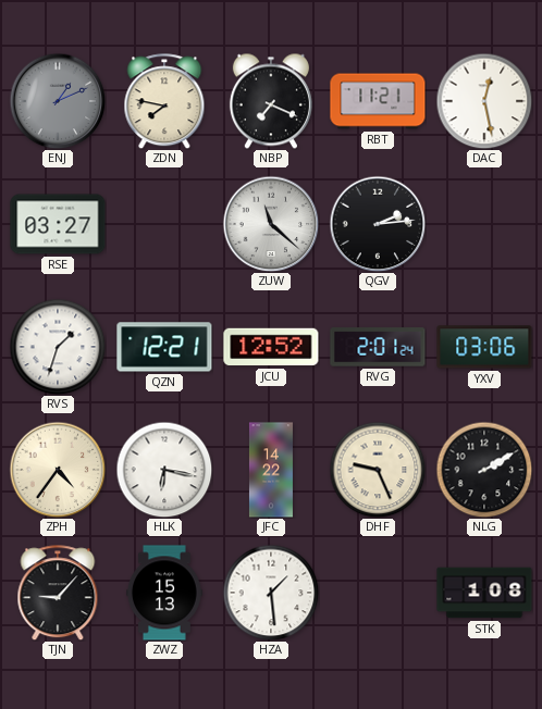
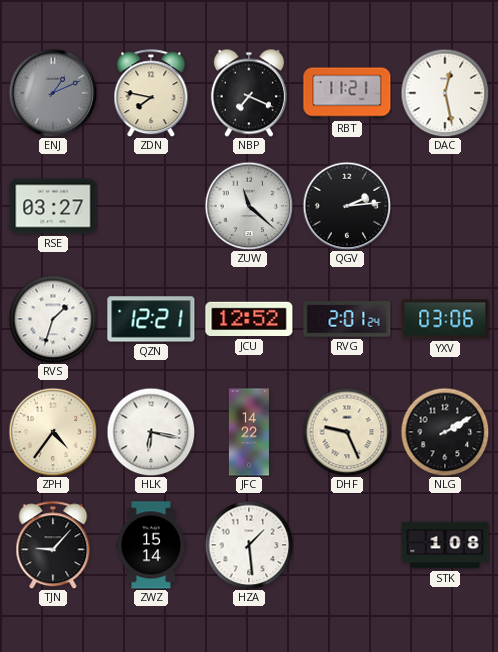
ZWZ: 15:13 -> 15:14
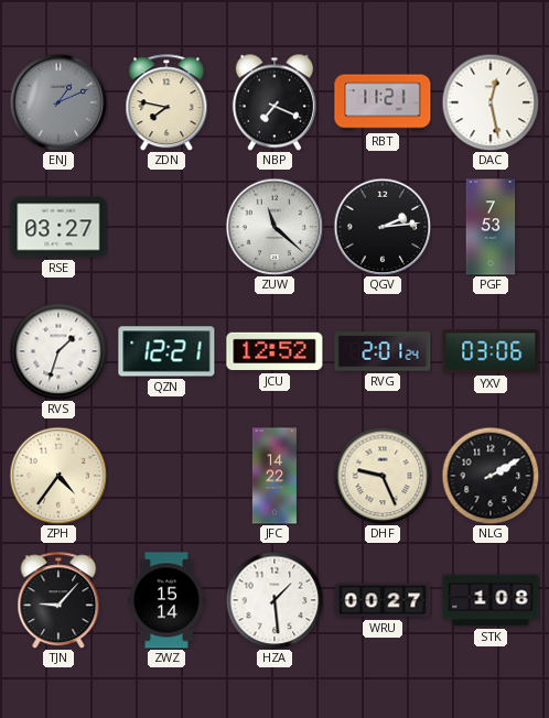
PGF: none -> 7:53
HLK: 6:17 -> none
WRU: none -> 00:27
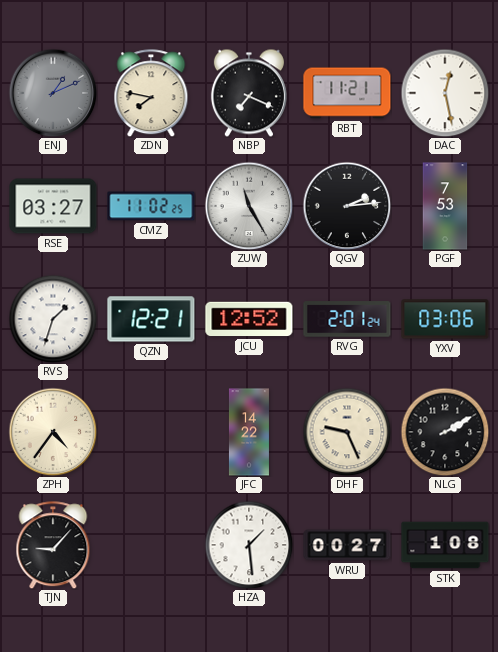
CMZ: none -> 11:02
ZUW: 11:22 -> 11:25
ZWZ: 15:14 -> none
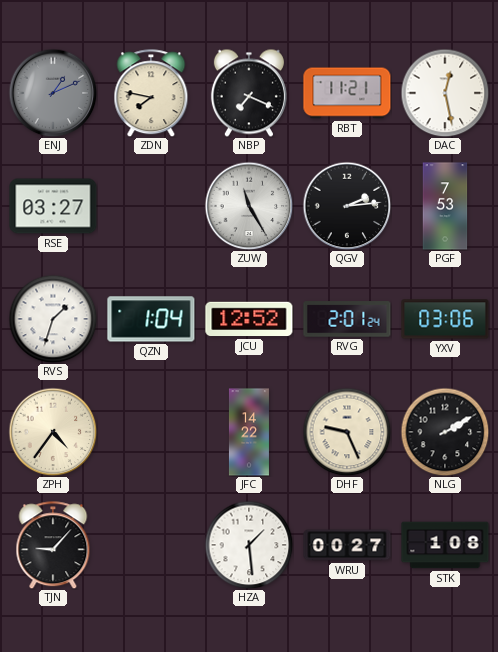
CMZ: 11:02 -> none
QZN: 12:21 -> 1:04
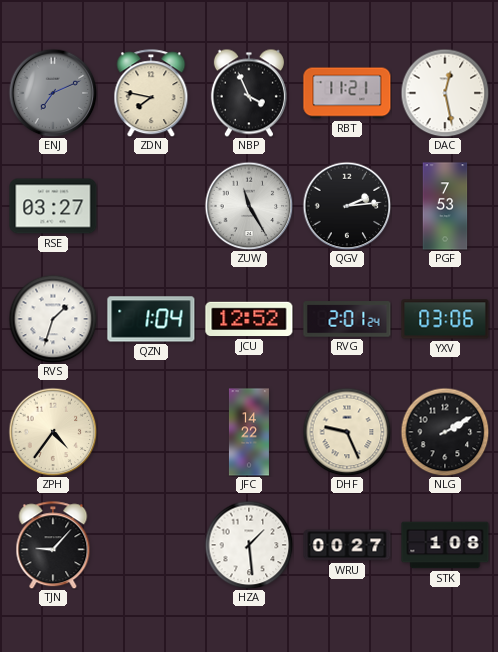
ENJ: 1:11 -> 7:11
NBP: 7:19 -> 3:56
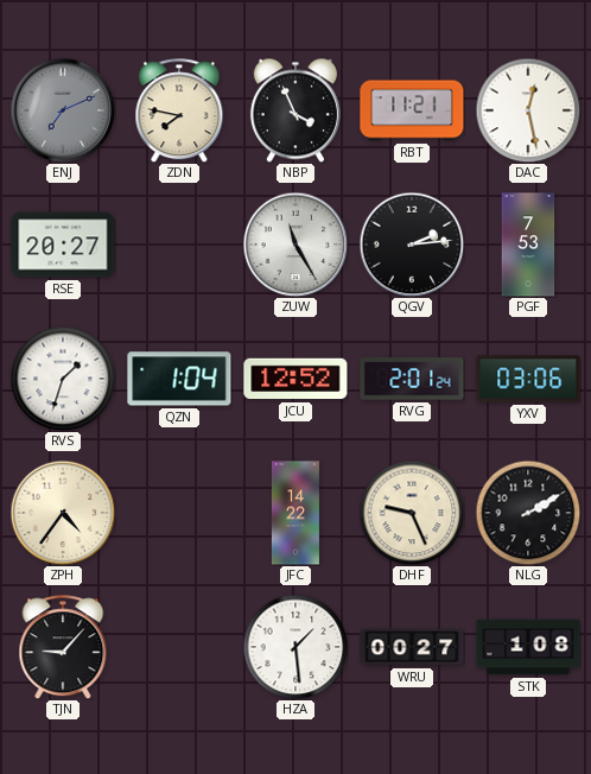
RSE: 03:27 -> 20:27
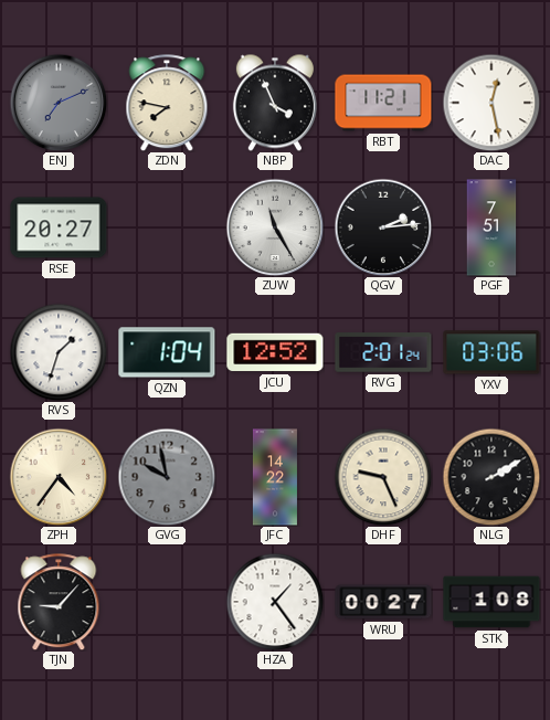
PGF: 7:53 -> 7:51
GVG: none -> 9:58
HZA: 1:29 -> 1:24
